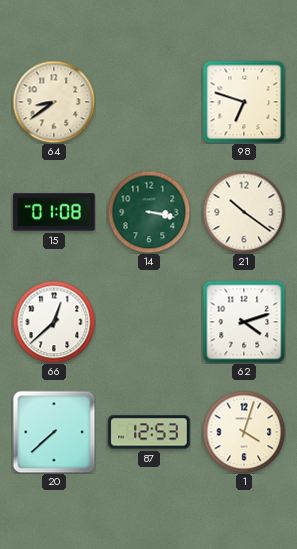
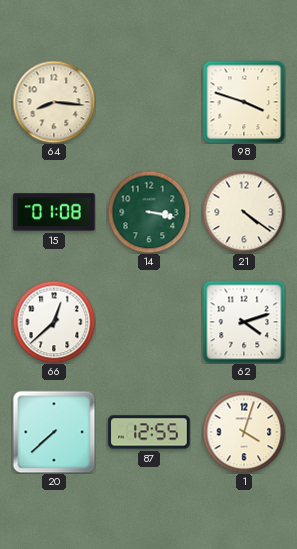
64: 8:39 -> 8:16
98: 6:48 -> 3:48
21: 10:21 -> 4:21
87: 12:53 -> 12:55
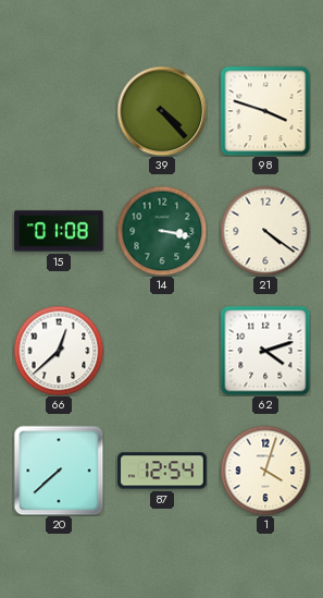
64: 8:16 -> none
39: none -> 4:23
87: 12:55 -> 12:54
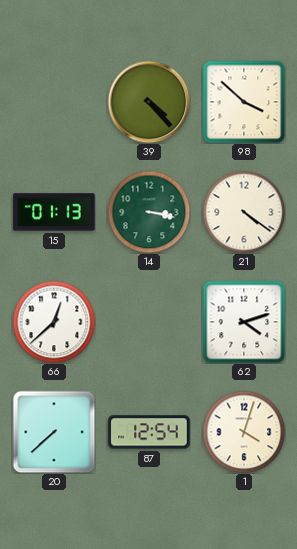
98: 3:48 -> 3:52
15: 01:08 -> 01:13
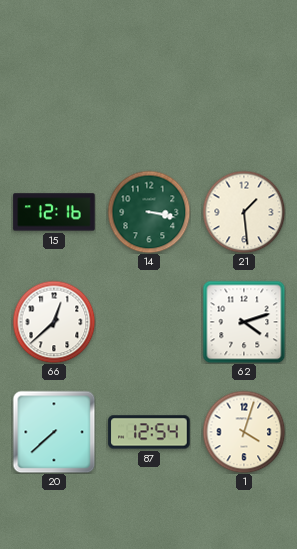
39: 4:23 -> none
98: 3:52 -> none
15: 01:13 -> 12:16
21: 4:21 -> 1:29
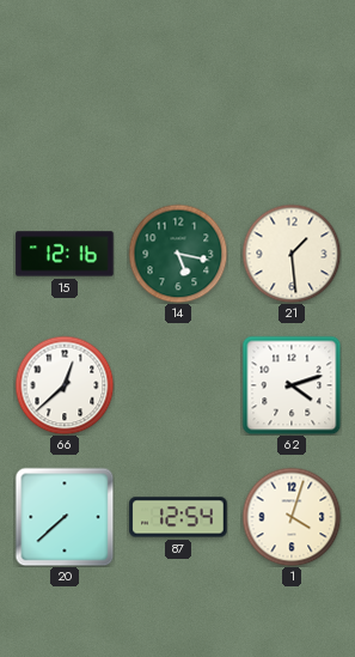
14: 3:17 -> 5:17
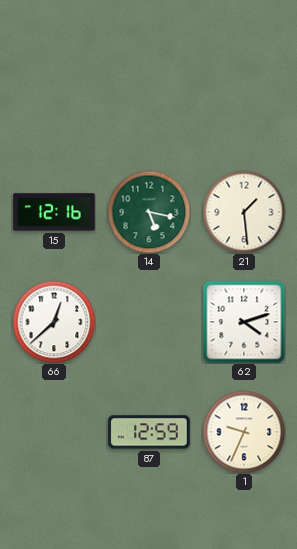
20: 7:38 -> none
87: 12:54 -> 12:59
1: 4:03 -> 9:34
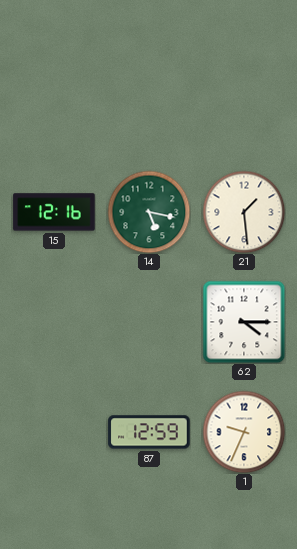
66: 12:38 -> none
62: 4:12 -> 4:15
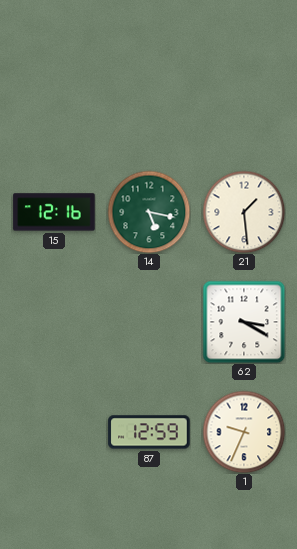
62: 4:15 -> 3:20
